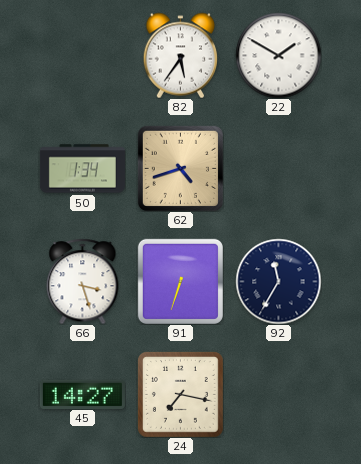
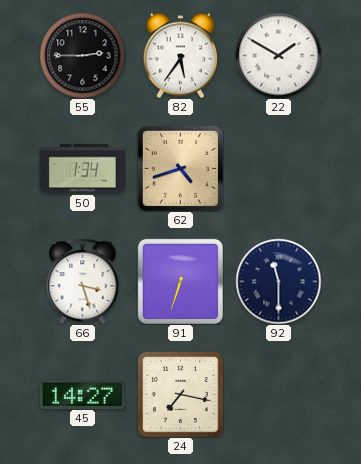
55: none -> 2:45
92: 11:35 -> 11:30
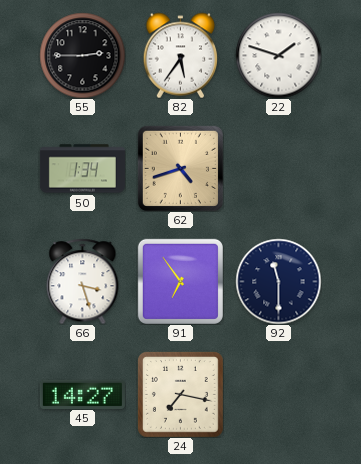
22: 1:50 -> 1:48
91: 6:33 -> 6:54
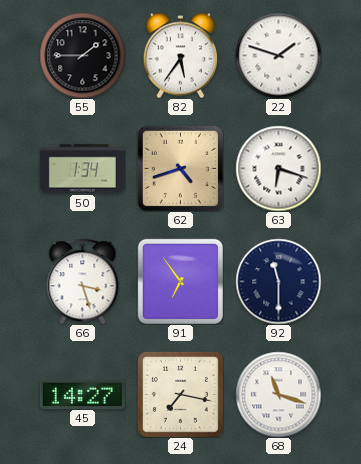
55: 2:45 -> 1:45
63: none -> 6:18
68: none -> 11:18
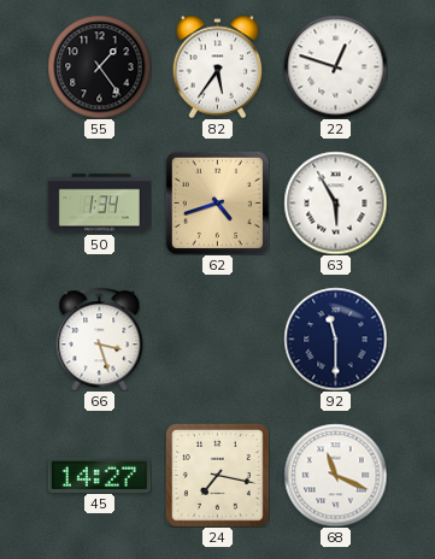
55: 1:45 -> 1:24
22: 1:48 -> 12:48
63: 6:18 -> 5:55
91: 6:54 -> none
68: 11:18 -> 11:19
